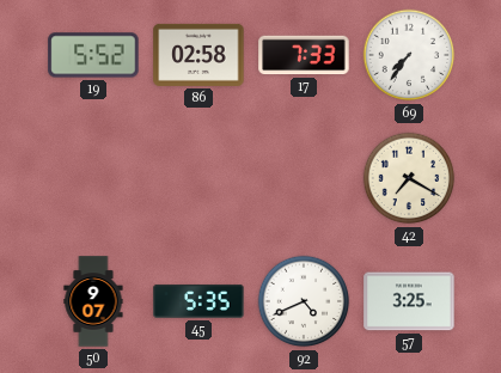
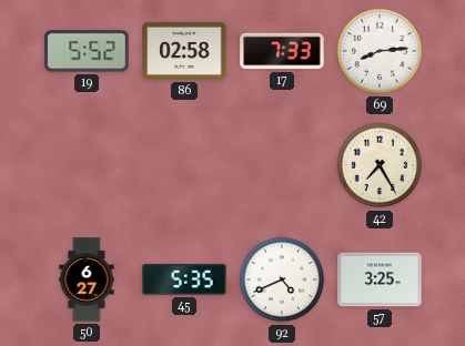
69: 7:36 -> 8:14
42: 7:20 -> 7:25
50: 9:07 -> 6:27
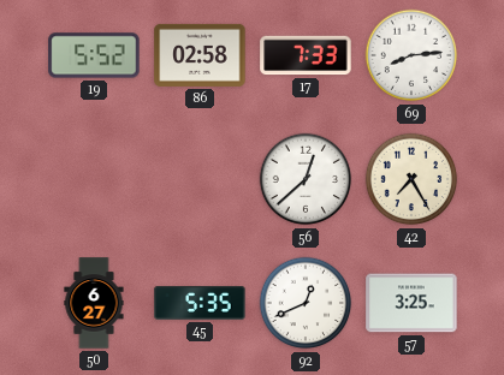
56: none -> 12:38
92: 4:41 -> 12:41
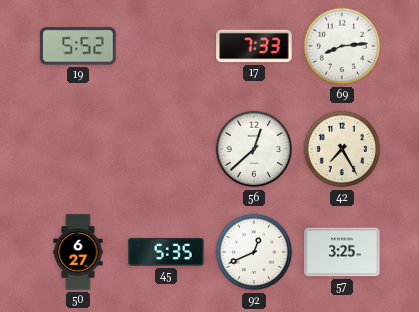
86: 02:58 -> none
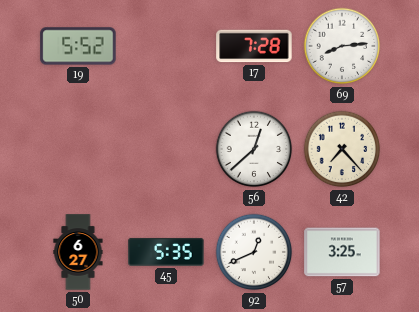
17: 7:33 -> 7:28
42: 7:25 -> 7:23
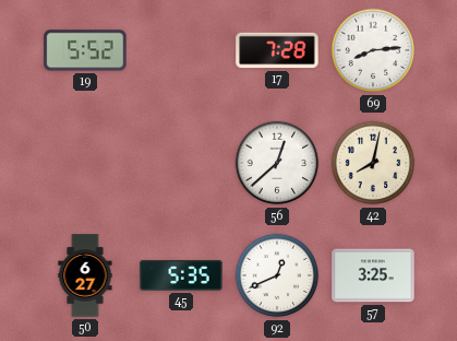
42: 7:23 -> 8:02
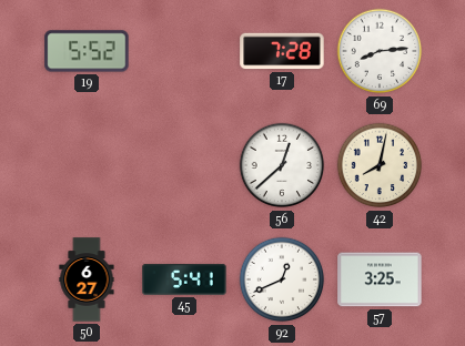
45: 5:35 -> 5:41
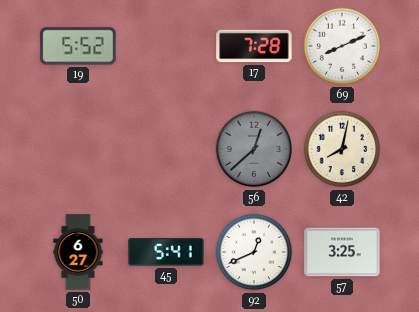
69: 8:14 -> 8:11
56 dial: white -> grey
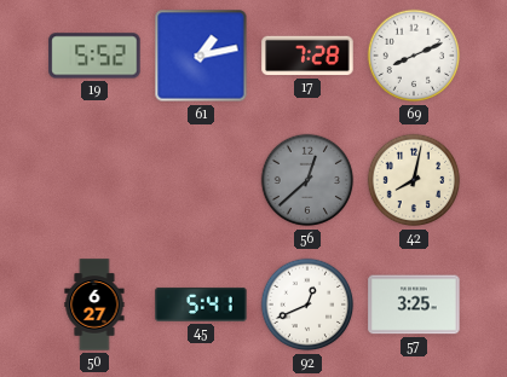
61: none -> 1:13
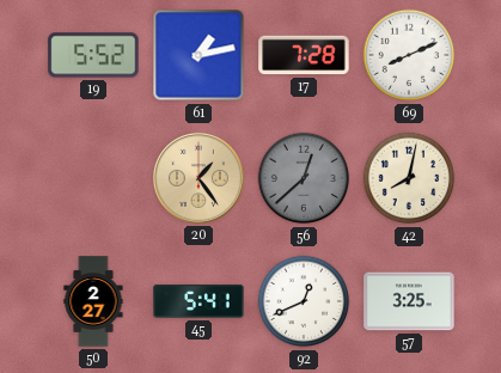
20: none -> 1:24
50: 6:27 -> 2:27
